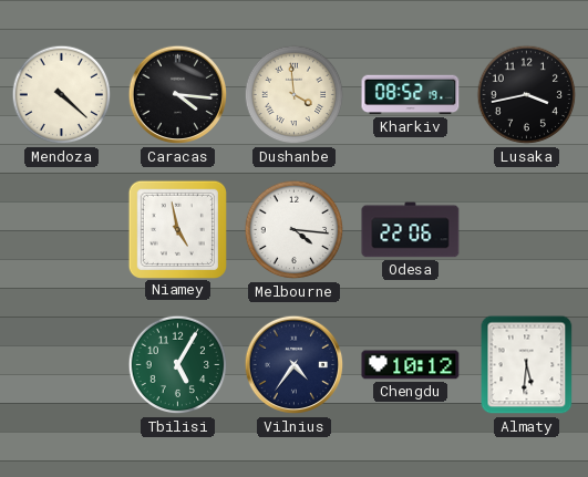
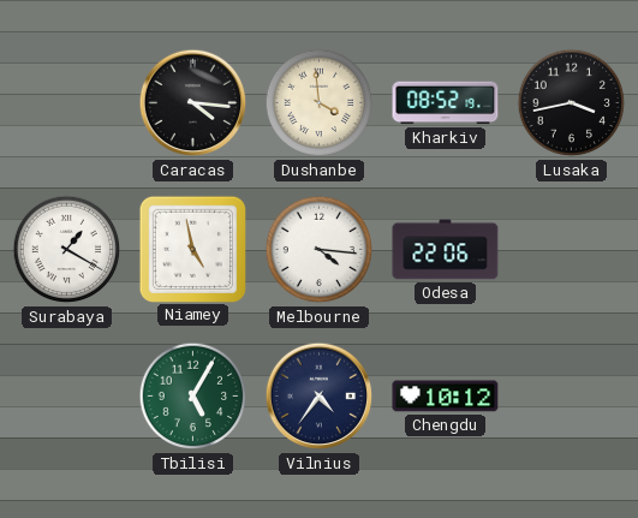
Mendoza: 4:22 -> none
Surabaya: none -> 1:20
Almaty: 5:31 -> none
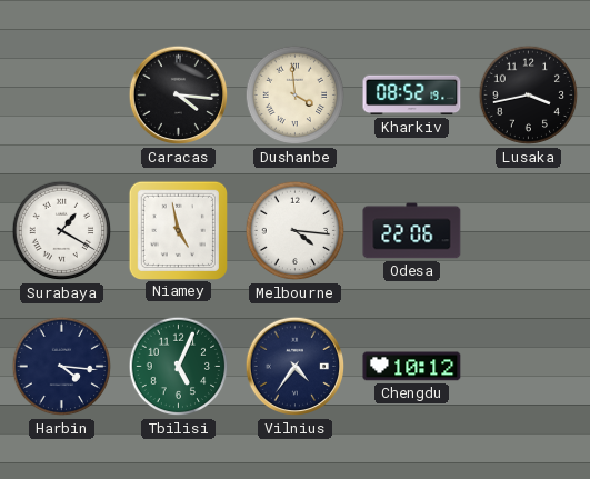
Harbin: none -> 4:16
Tbilisi: 5:05 -> 5:04
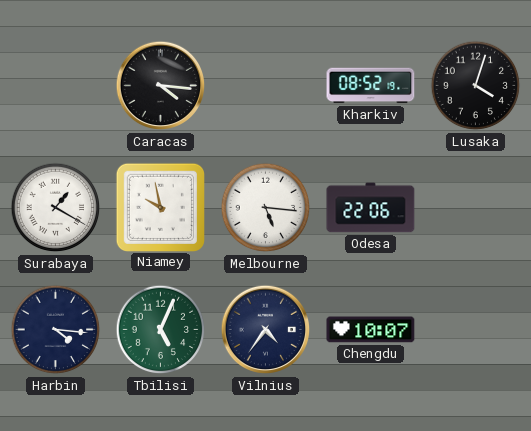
Dushanbe: 3:59 -> none
Lusaka: 3:43 -> 4:03
Niamey: 4:58 -> 9:58
Melbourne: 4:16 -> 5:16
Chengdu: 10:12 -> 10:07
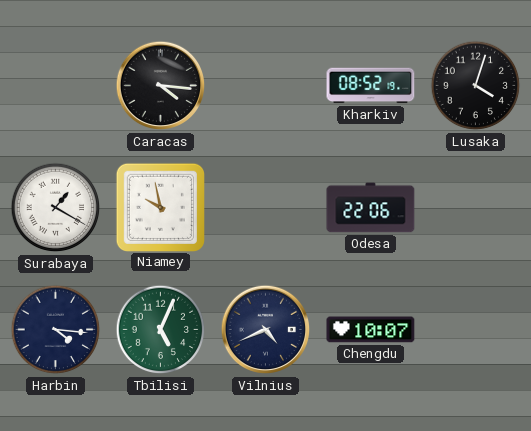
Melbourne: 5:16 -> none
Vilnius: 4:36 -> 4:41
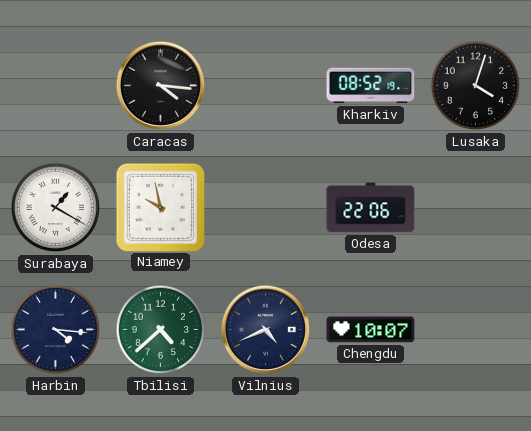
Tbilisi: 5:04 -> 4:38
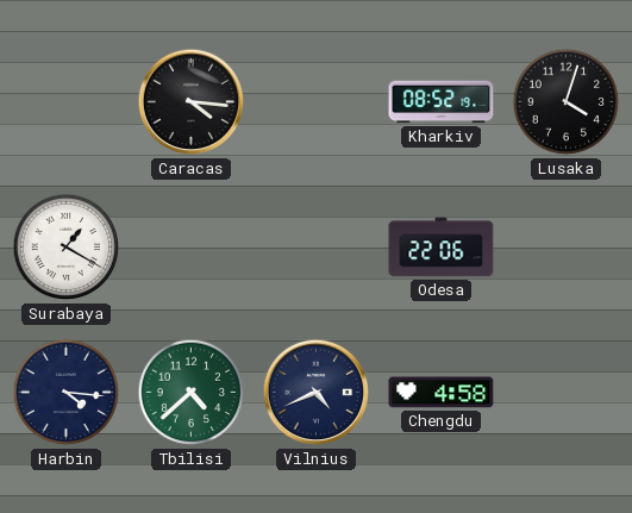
Niamey: 9:58 -> none
Chengdu: 10:07 -> 4:58
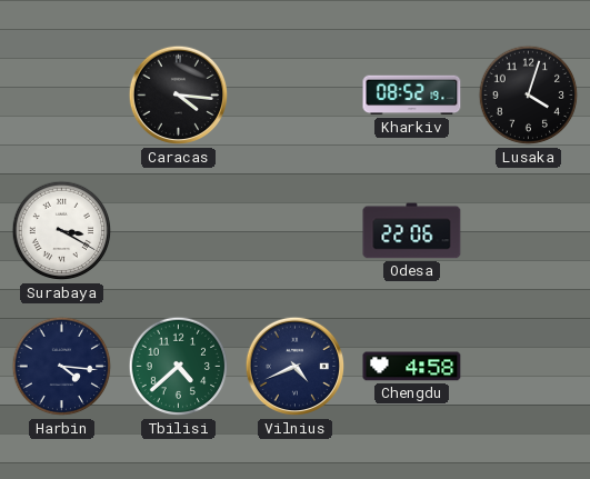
Surabaya: 1:20 -> 3:20
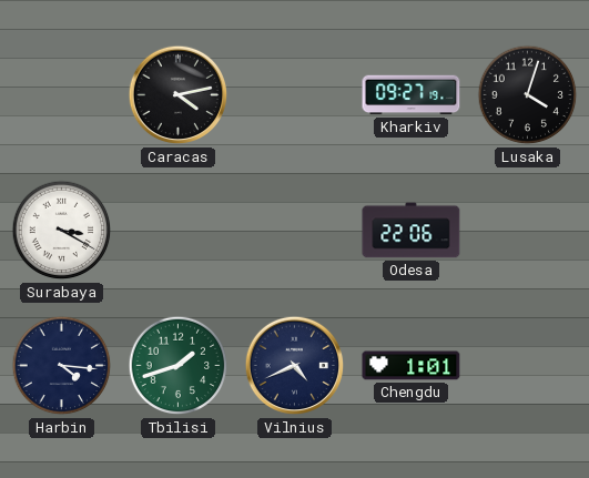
Caracas: 4:16 -> 4:13
Kharkiv: 08:52 -> 09:27
Tbilisi: 4:38 -> 1:42
Chengdu: 4:58 -> 1:01
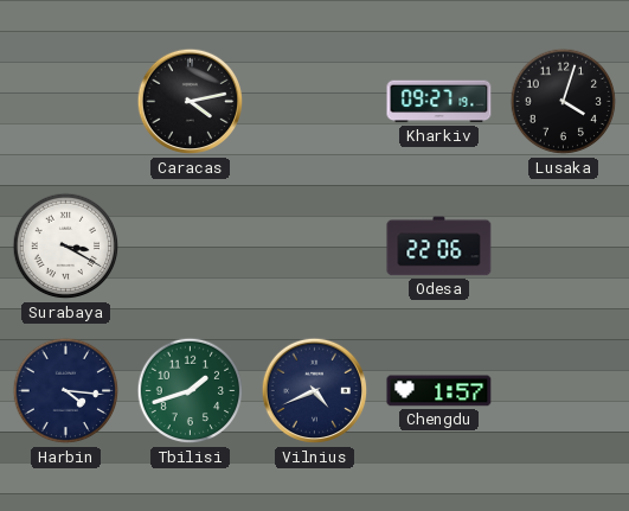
Chengdu: 1:01 -> 1:57
